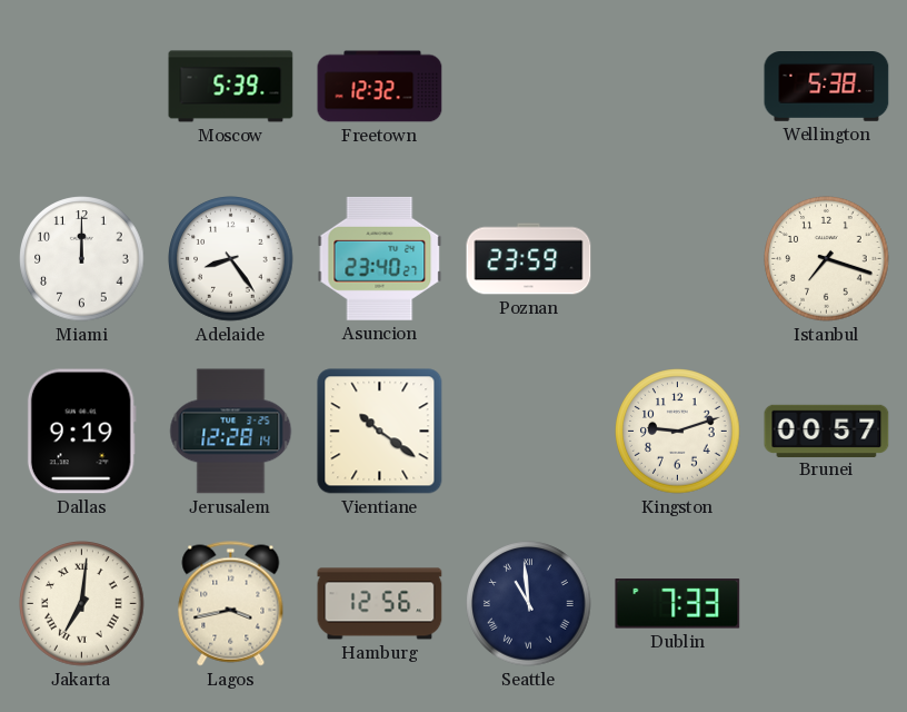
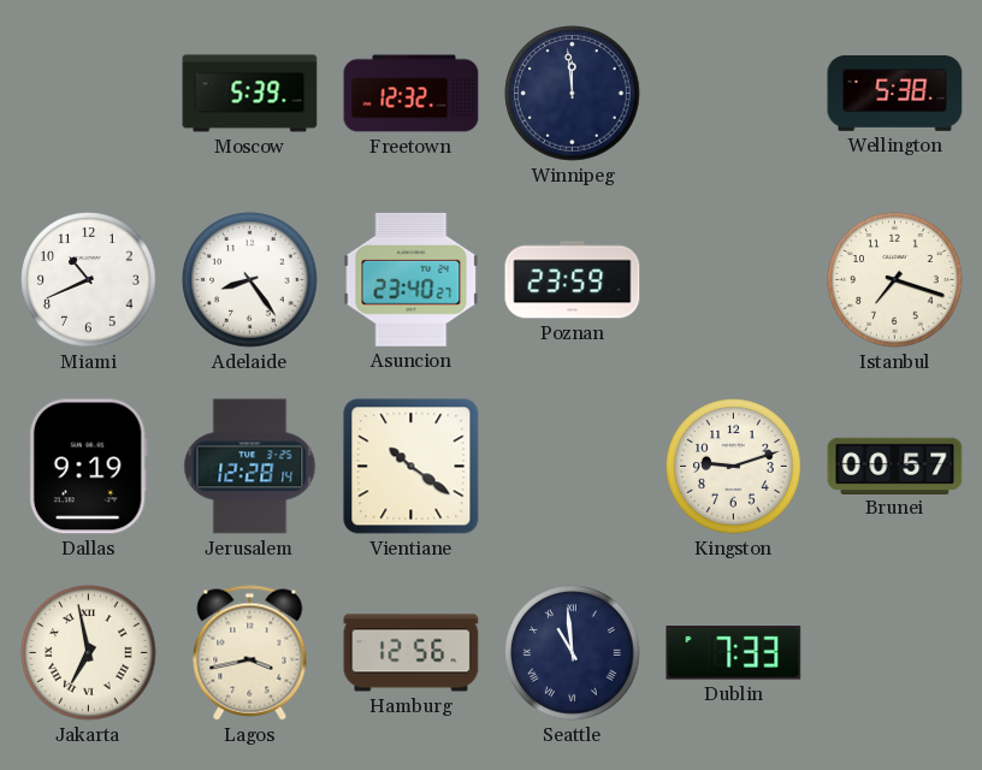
Winnipeg: none -> 11:59
Miami: 12:00 -> 10:41
Jakarta: 7:01 -> 6:58
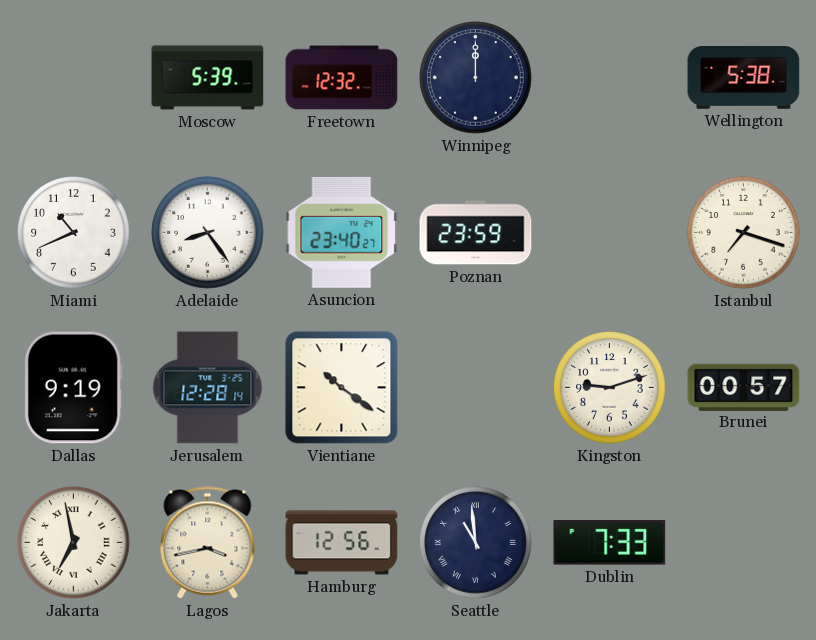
Winnipeg: 11:59 -> 12:00
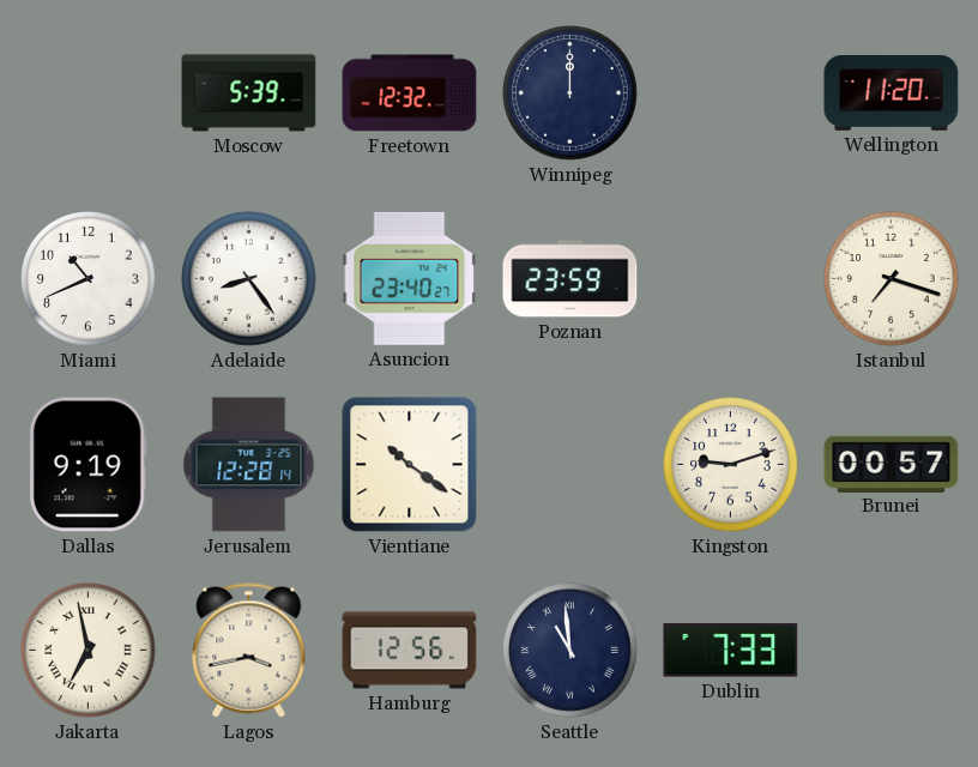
Wellington: 5:38 -> 11:20
